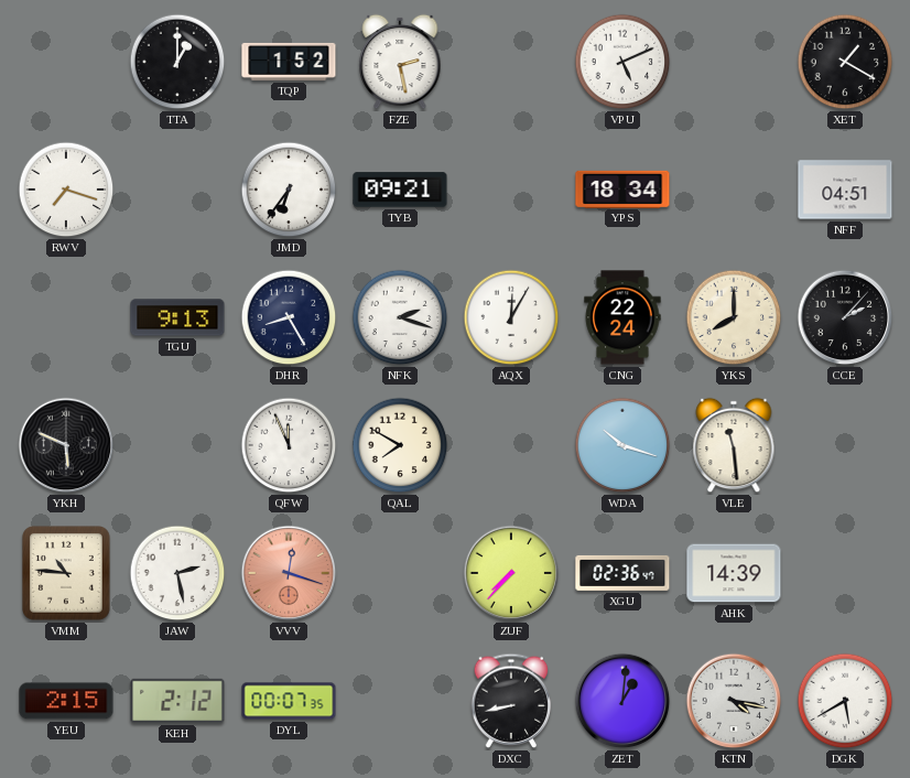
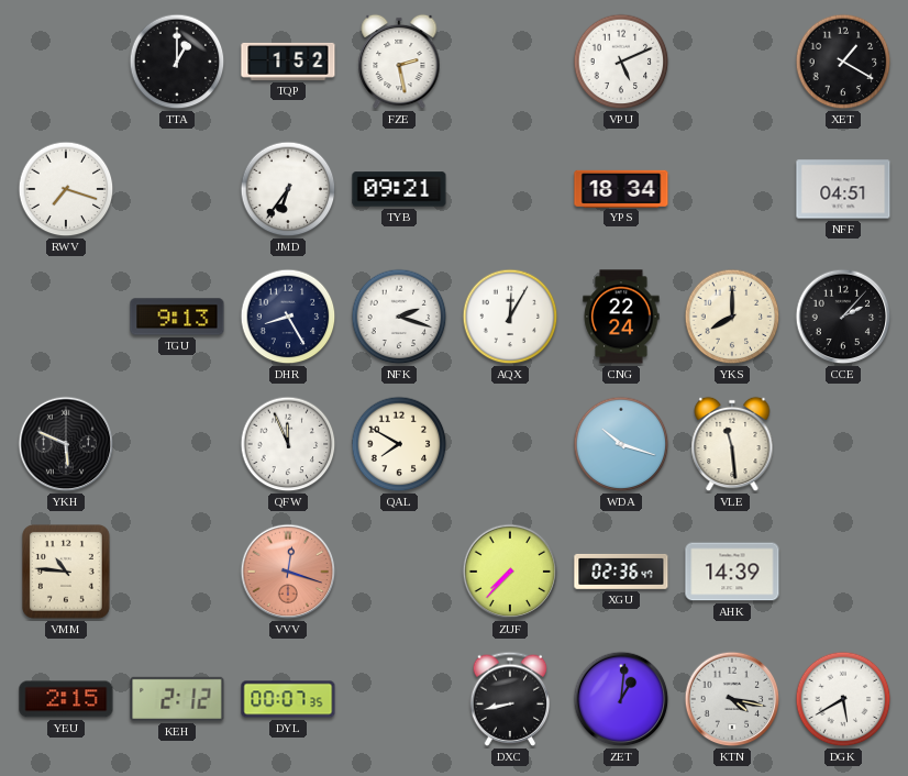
JAW: 2:28 -> none
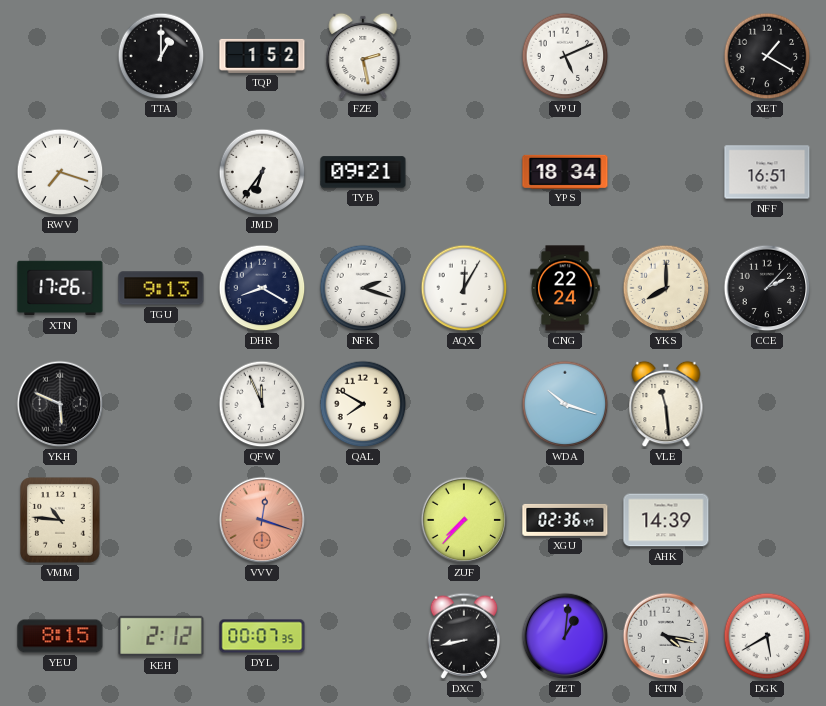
NFF: 04:51 -> 16:51
XTN: none -> 17:26
DHR: 8:25 -> 8:20
YEU: 2:15 -> 8:15
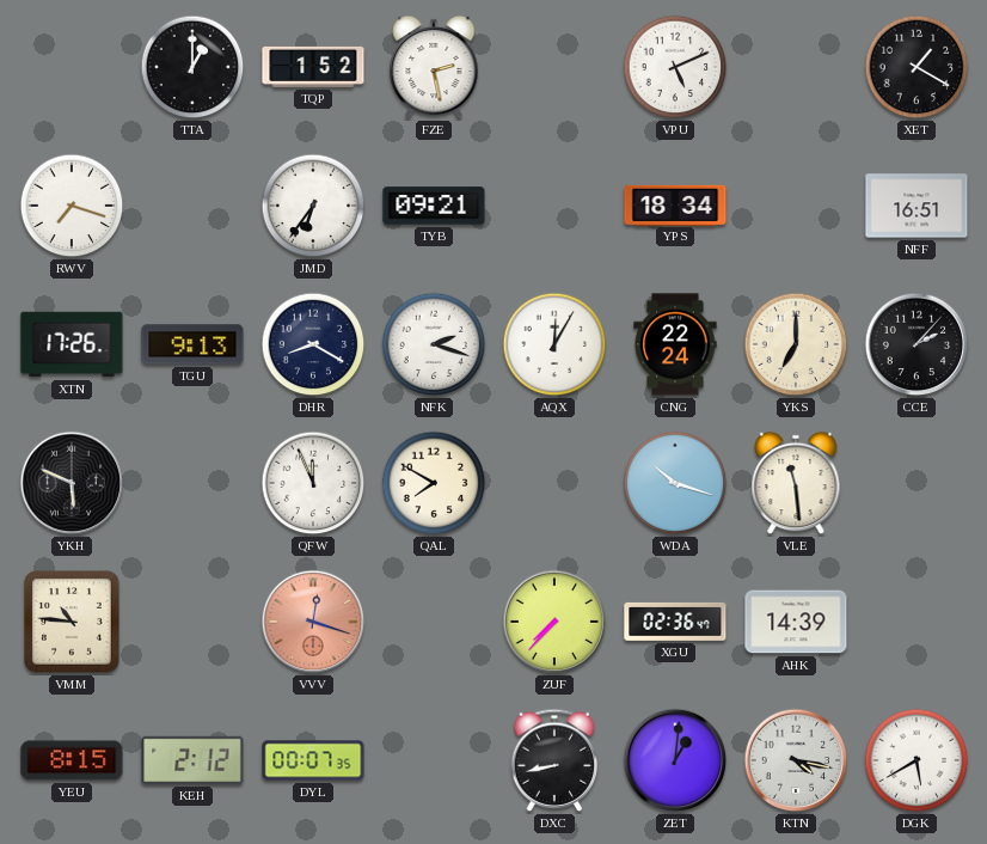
YKS: 8:00 -> 7:00
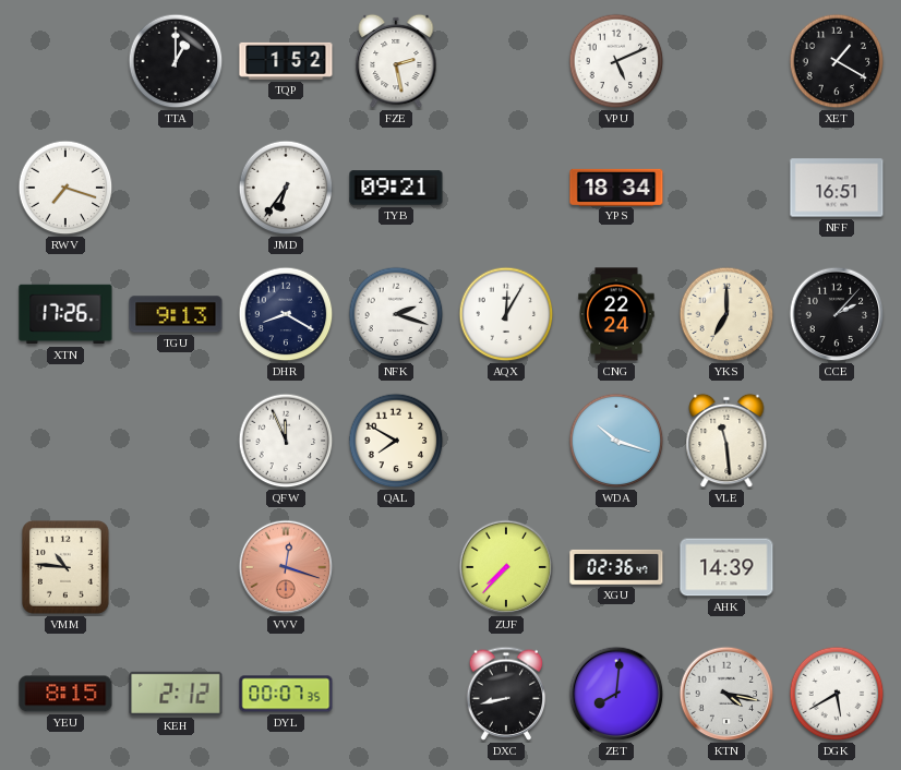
YKH: 5:49 -> none
ZET: 1:01 -> 8:01
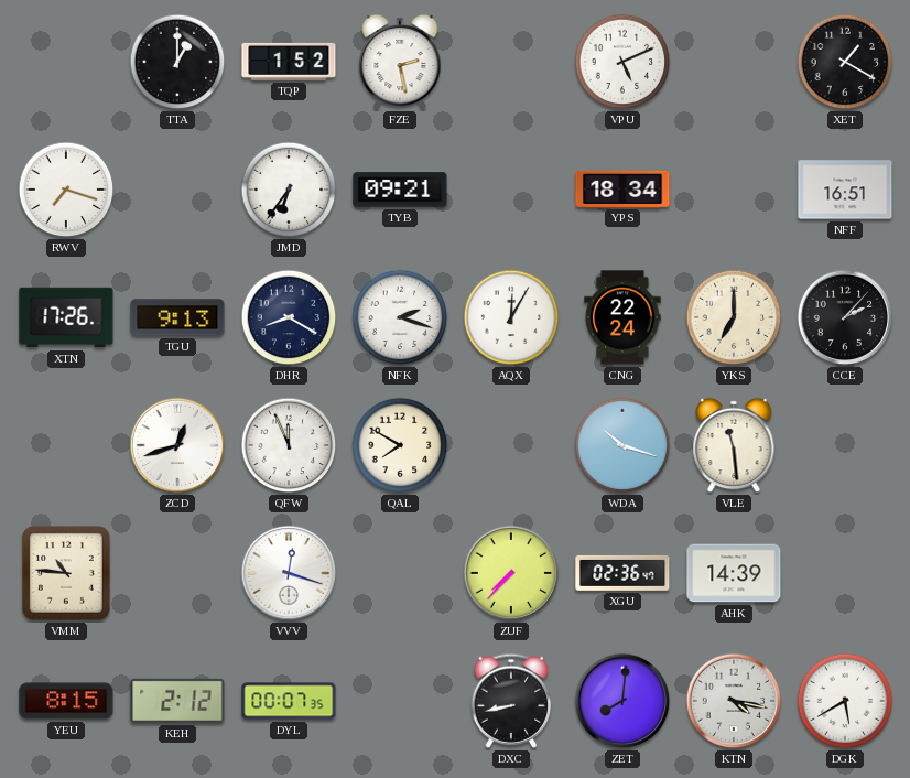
ZCD: none -> 12:42
VVV dial: salmon -> white
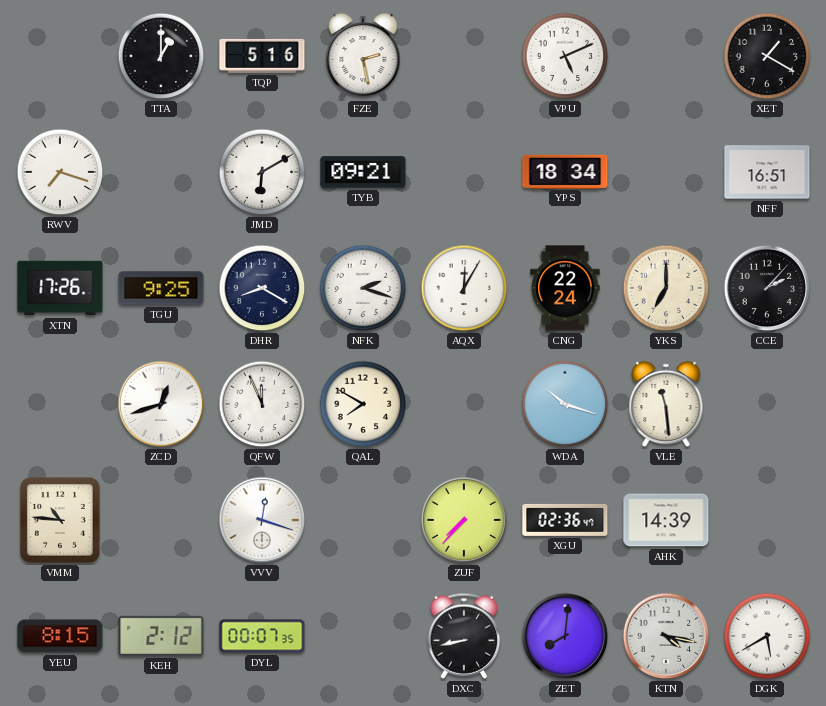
TQP: 1:52 -> 5:16
JMD: 6:36 -> 6:10
TGU: 9:13 -> 9:25
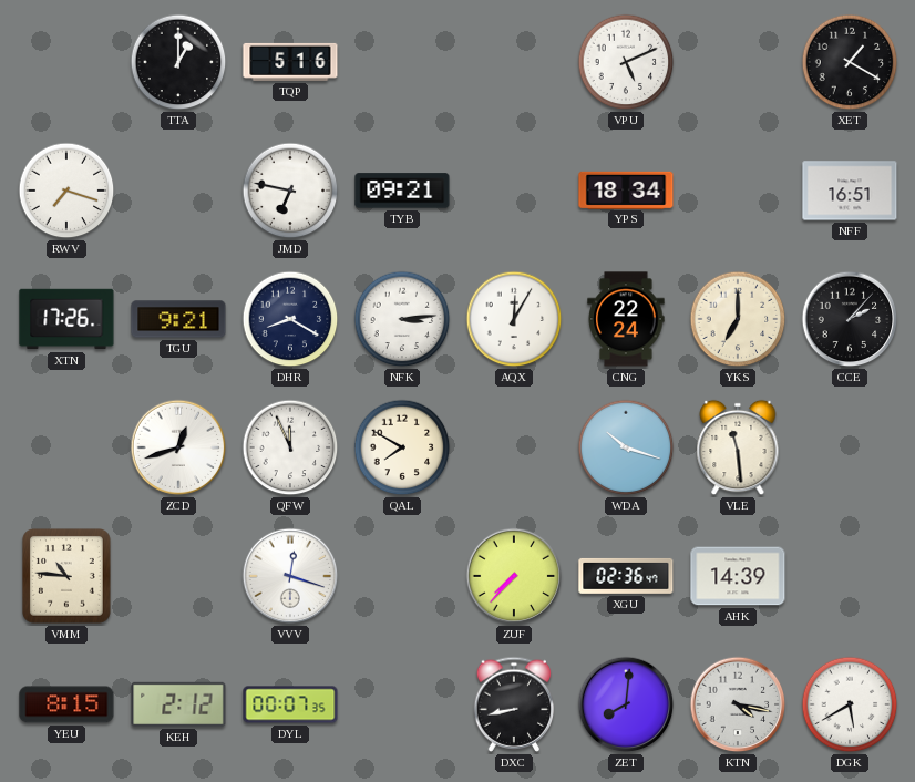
FZE: 2:28 -> none
JMD: 6:10 -> 6:47
TGU: 9:25 -> 9:21
NFK: 2:18 -> 3:14
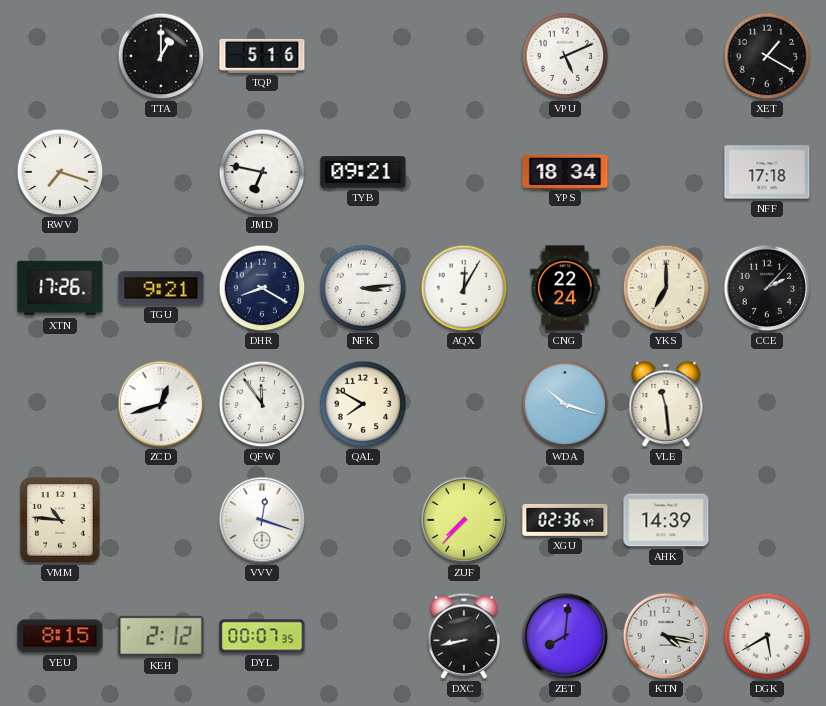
NFF: 16:51 -> 17:18
QFW: 11:56 -> 11:54
